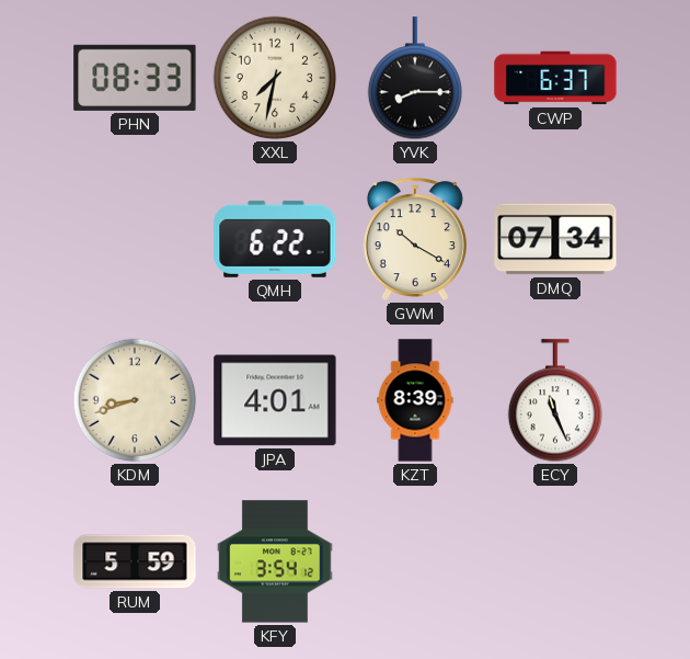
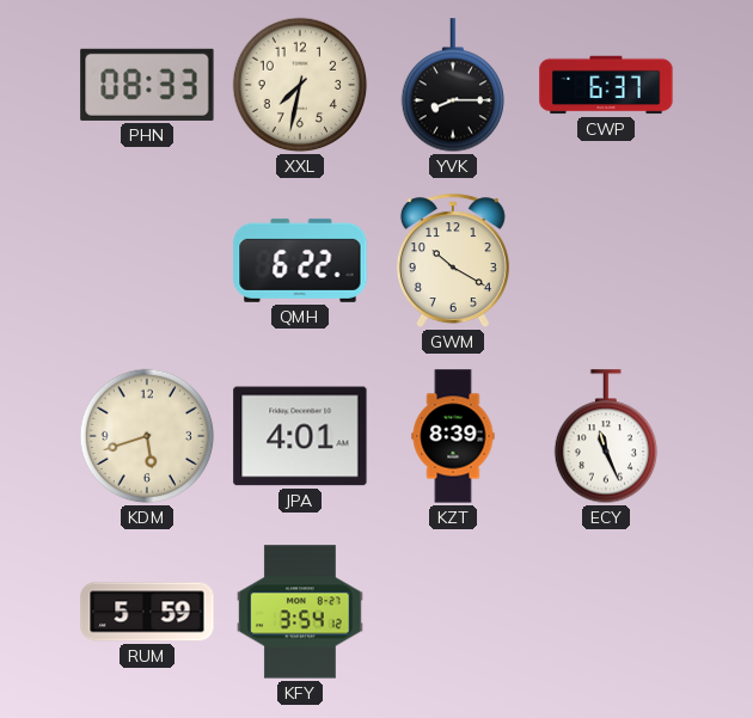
DMQ: 07:34 -> none
KDM: 8:42 -> 5:42
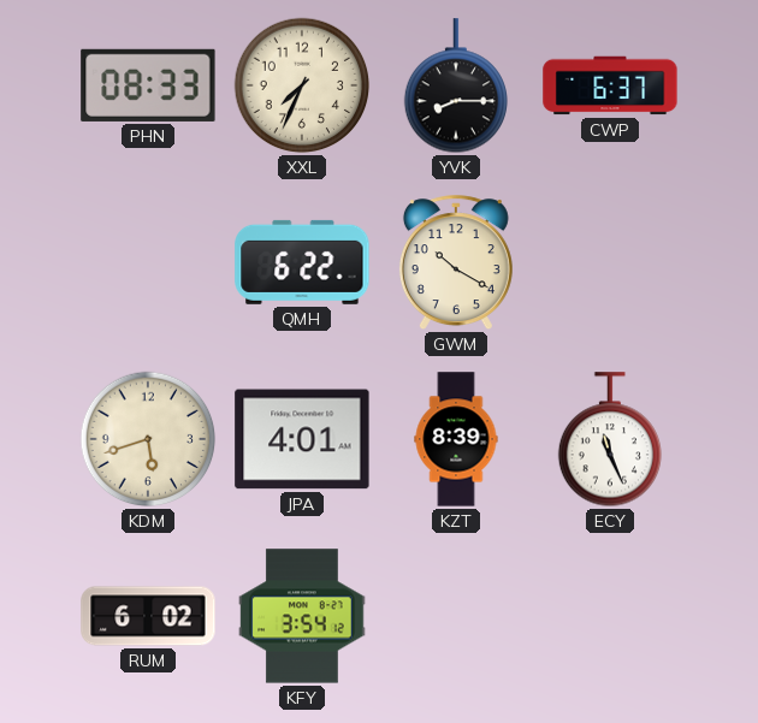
XXL: 7:32 -> 7:34
RUM: 5:59 -> 6:02
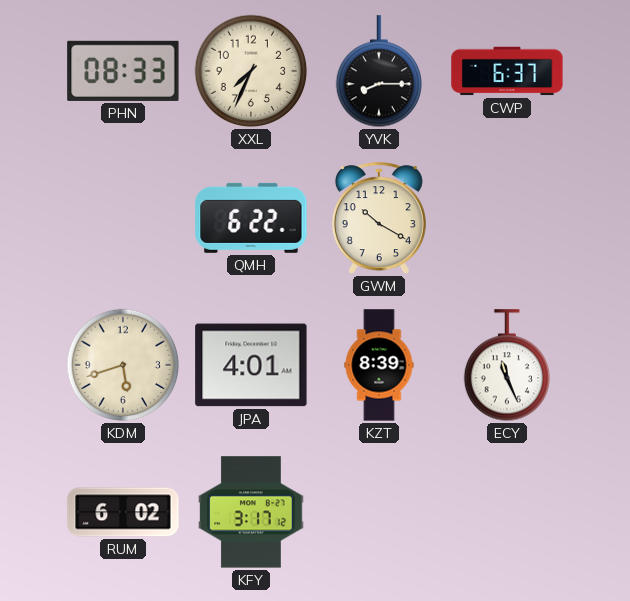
KFY: 3:54 -> 3:17
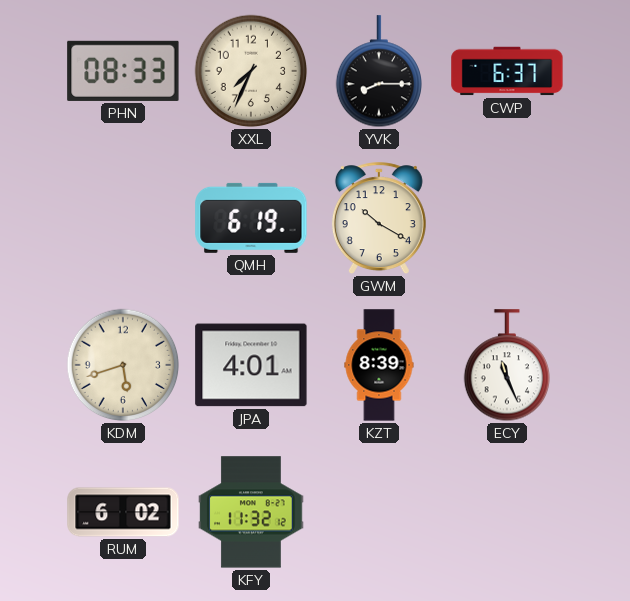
QMH: 6:22 -> 6:19
KFY: 3:17 -> 11:32
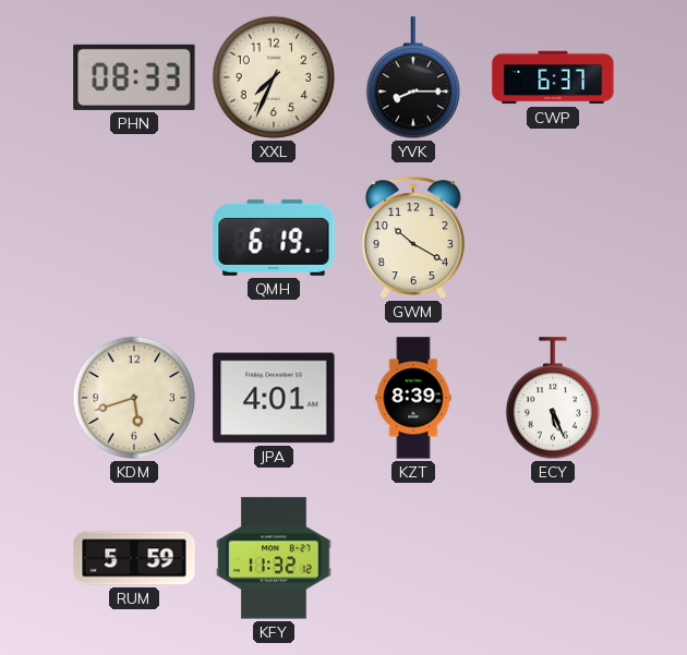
ECY: 11:26 -> 5:26
RUM: 6:02 -> 5:59
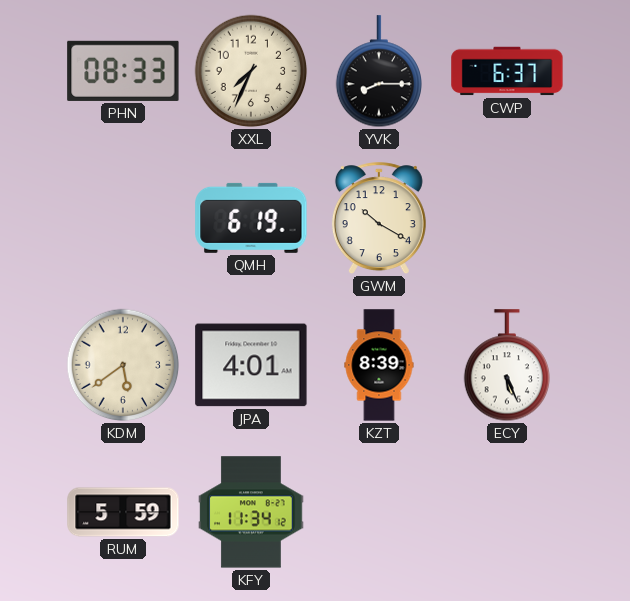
KDM: 5:42 -> 5:39
KFY: 11:32 -> 11:34
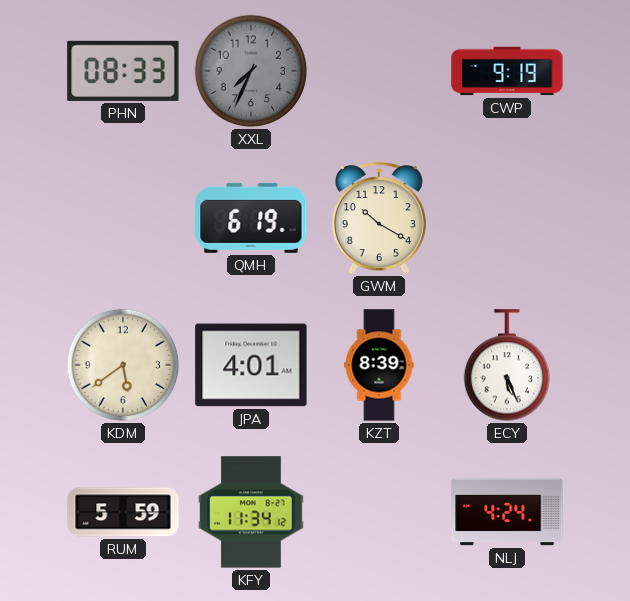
XXL dial: cream -> grey
YVK: 8:15 -> none
CWP: 6:37 -> 9:19
NLJ: none -> 4:24
